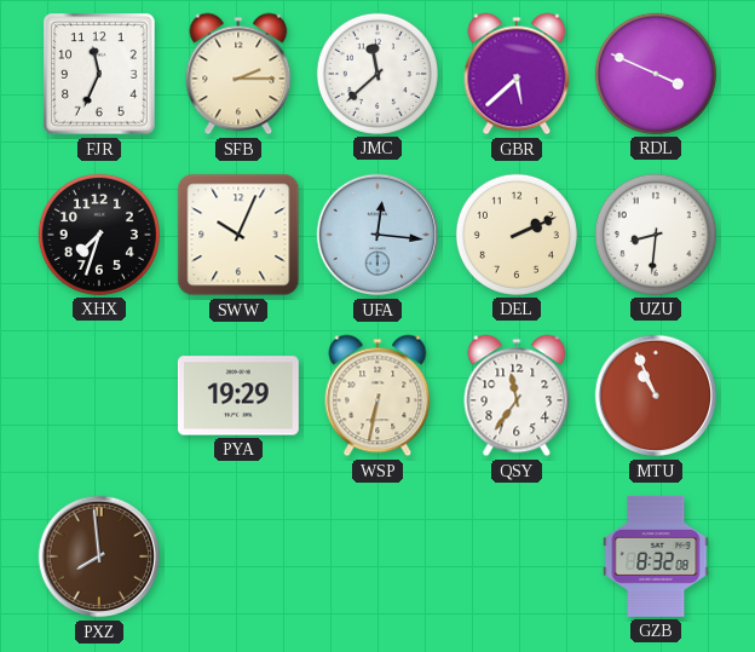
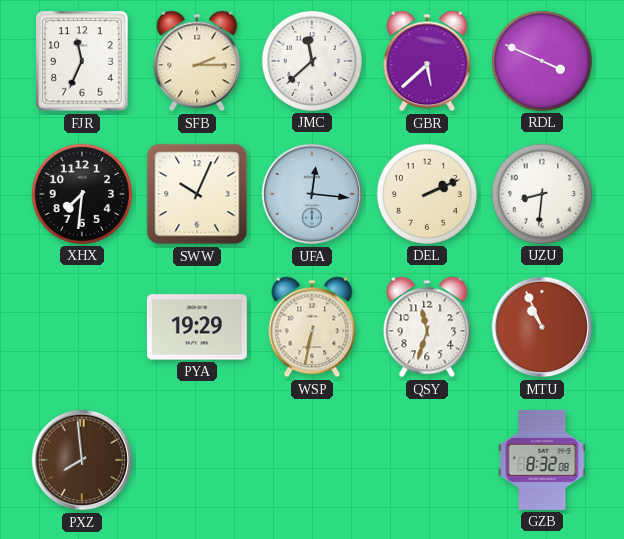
XHX: 7:33 -> 7:31
QSY: 11:36 -> 11:33
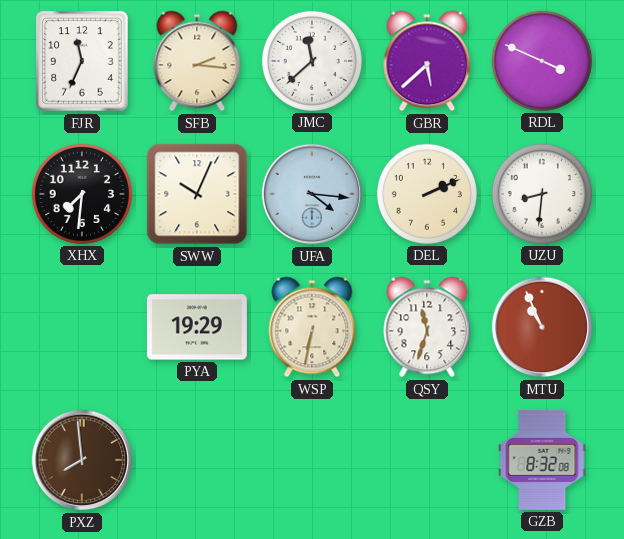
SFB: 2:15 -> 2:16
UFA: 12:16 -> 4:16
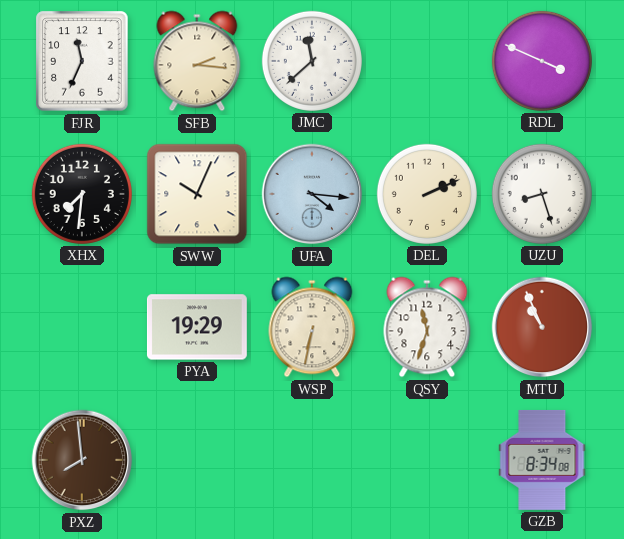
GBR: 5:38 -> none
UZU: 8:31 -> 8:27
GZB: 8:32 -> 8:34
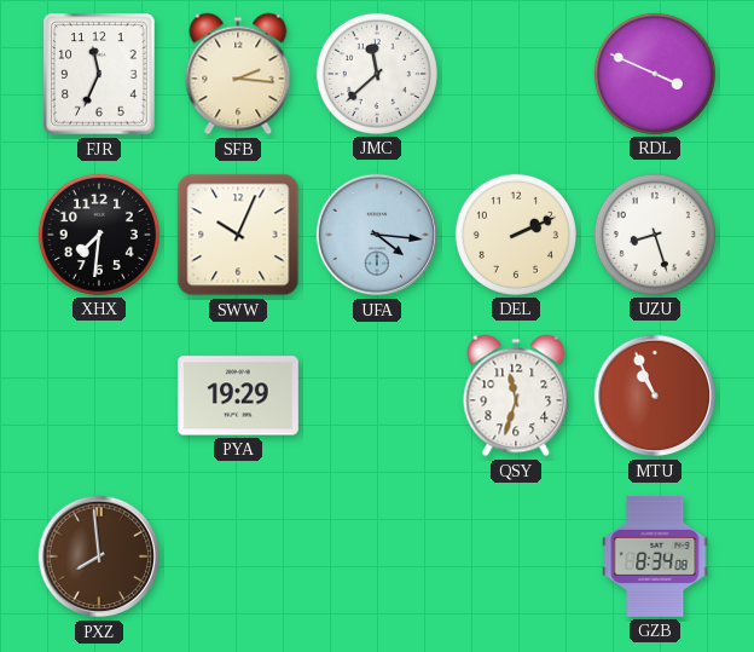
WSP: 6:32 -> none
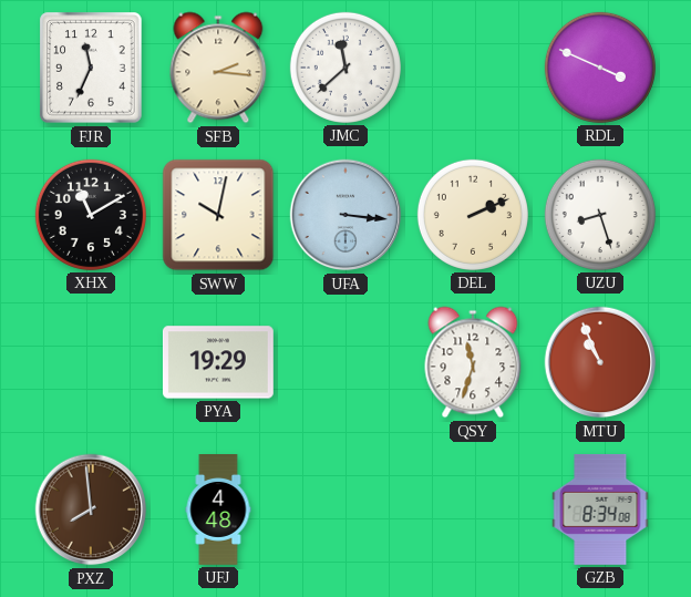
XHX: 7:31 -> 11:10
SWW: 10:04 -> 10:02
UFA: 4:16 -> 3:16
UFJ: none -> 4:48
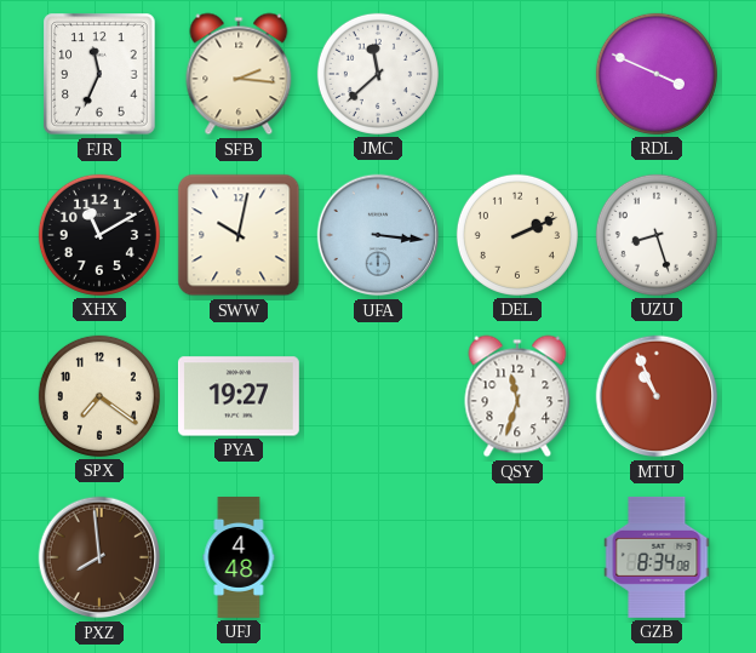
SPX: none -> 7:21
PYA: 19:29 -> 19:27
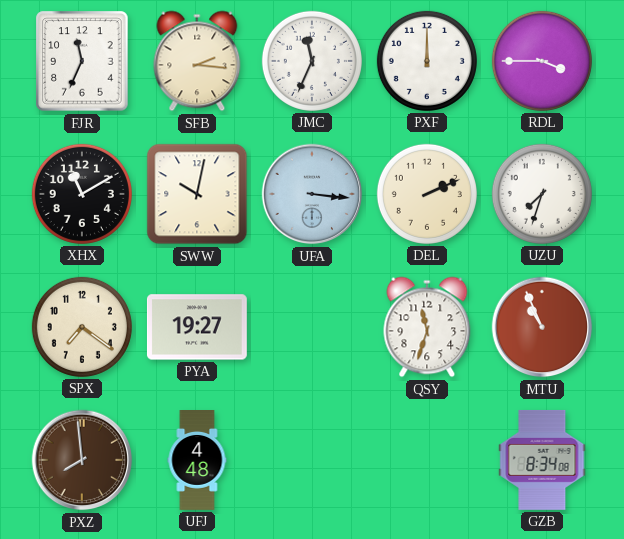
JMC: 11:38 -> 11:34
PXF: none -> 12:00
RDL: 3:49 -> 3:45
UZU: 8:27 -> 7:33
